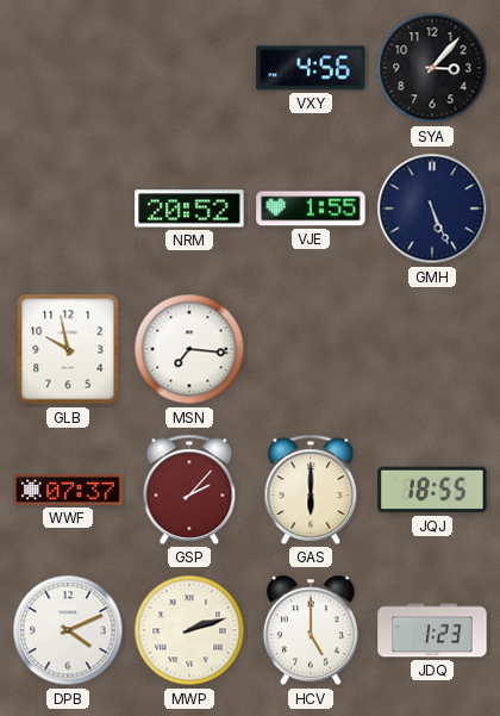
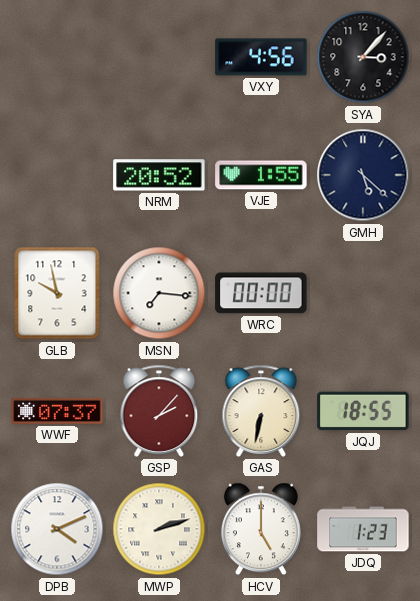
GMH: 5:26 -> 5:22
WRC: none -> 00:00
GAS: 6:00 -> 6:32
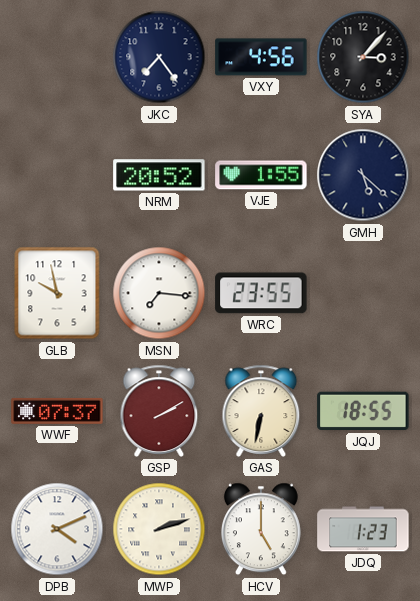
JKC: none -> 7:24
WRC: 00:00 -> 23:55
GSP: 2:07 -> 2:10
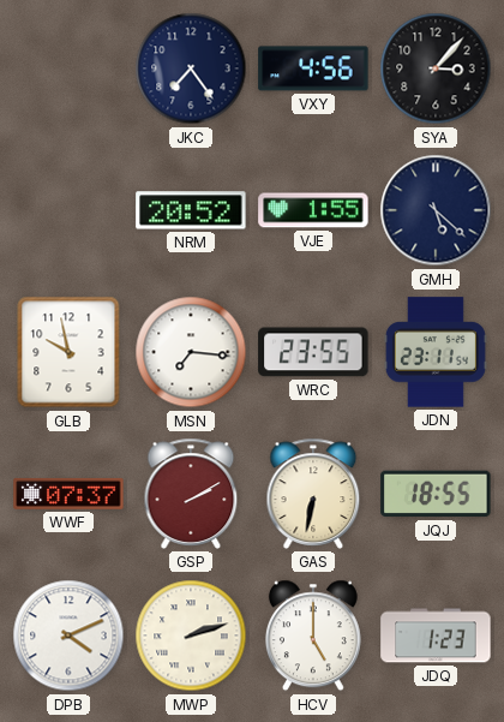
JDN: none -> 23:11
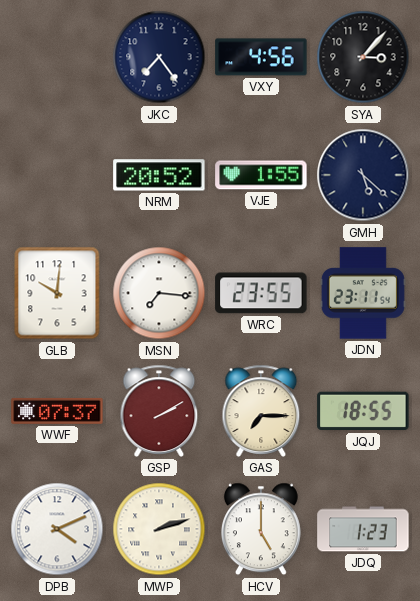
GLB: 9:58 -> 10:01
GAS: 6:32 -> 7:15
